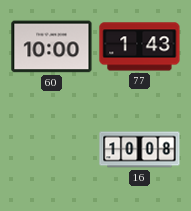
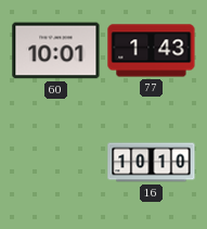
60: 10:00 -> 10:01
16: 10:08 -> 10:10
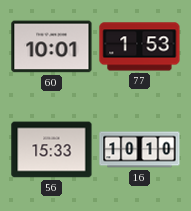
77: 1:43 -> 1:53
56: none -> 15:33
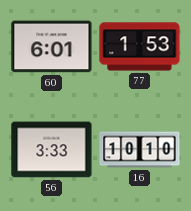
60: 10:01 -> 6:01
56: 15:33 -> 3:33
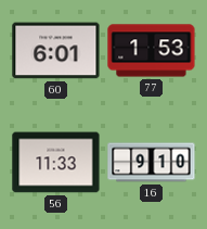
56: 3:33 -> 11:33
16: 10:10 -> 9:10
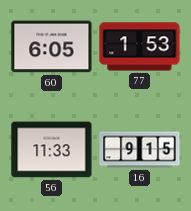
60: 6:01 -> 6:05
16: 9:10 -> 9:15
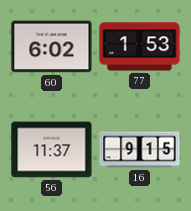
60: 6:05 -> 6:02
56: 11:33 -> 11:37
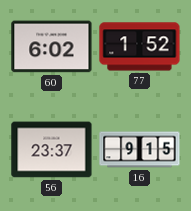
77: 1:53 -> 1:52
56: 11:37 -> 23:37
